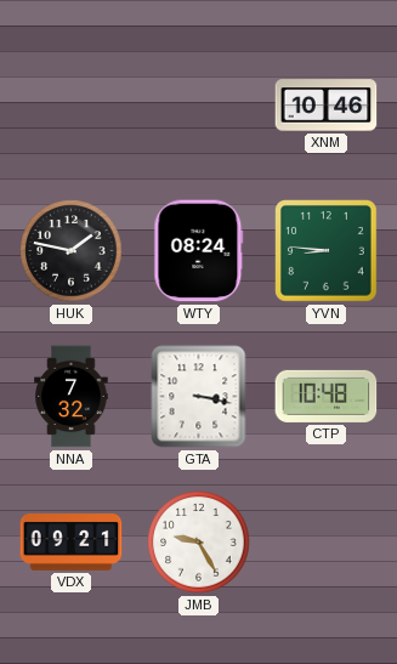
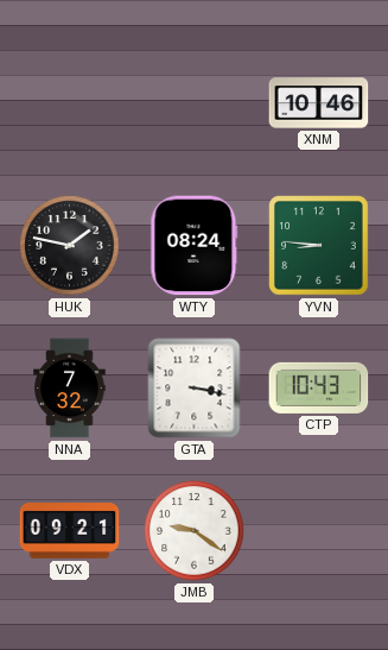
CTP: 10:48 -> 10:43
JMB: 9:25 -> 9:21
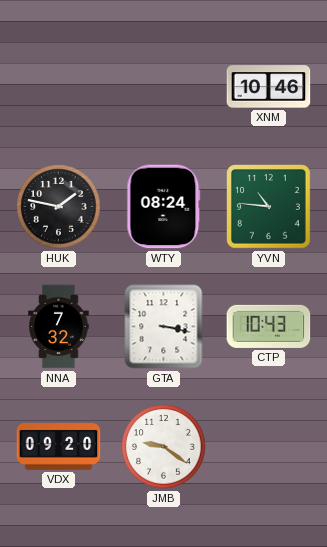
YVN: 8:46 -> 10:46
VDX: 09:21 -> 09:20
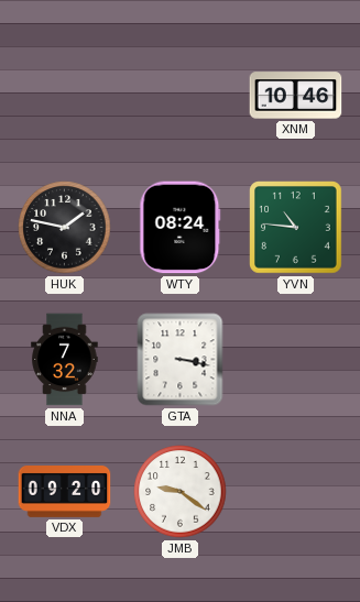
CTP: 10:43 -> none
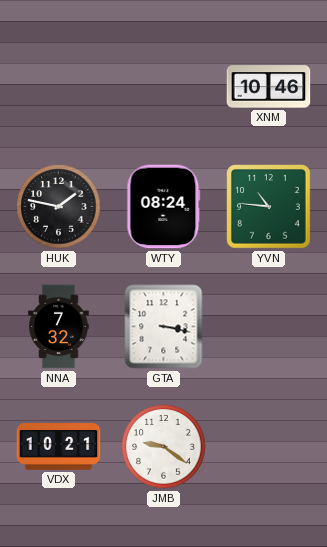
VDX: 09:20 -> 10:21
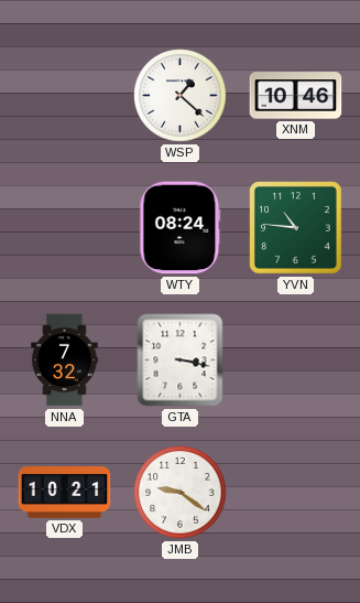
WSP: none -> 1:22
HUK: 1:47 -> none
